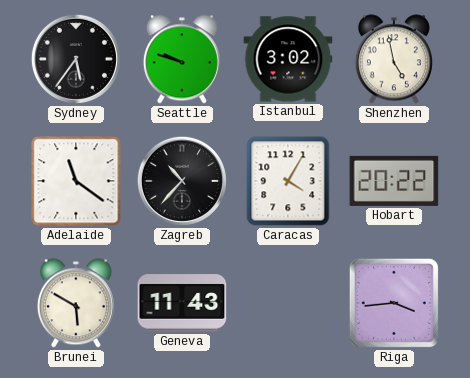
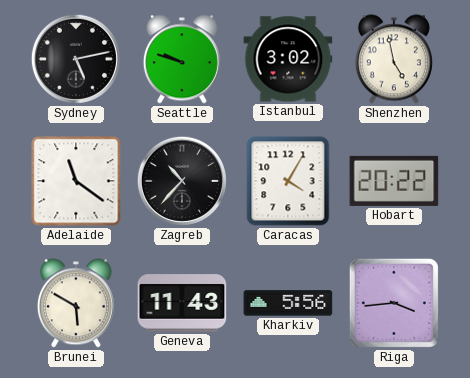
Sydney: 5:36 -> 5:13
Kharkiv: none -> 5:56
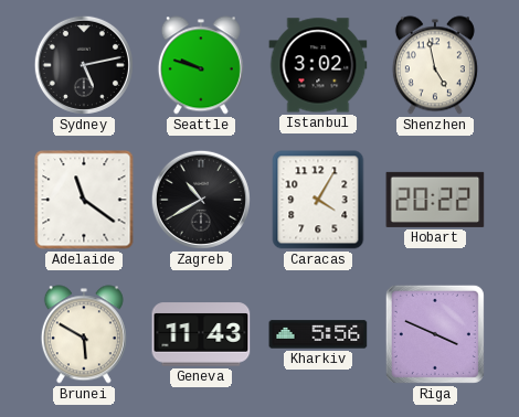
Zagreb: 10:37 -> 10:40
Riga: 3:44 -> 3:49
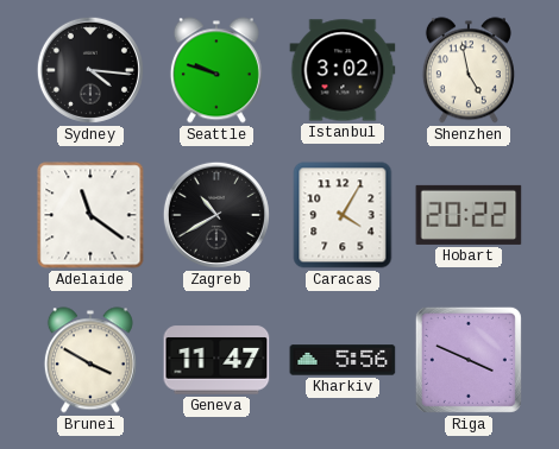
Sydney: 5:13 -> 4:16
Brunei: 5:50 -> 3:50
Geneva: 11:43 -> 11:47
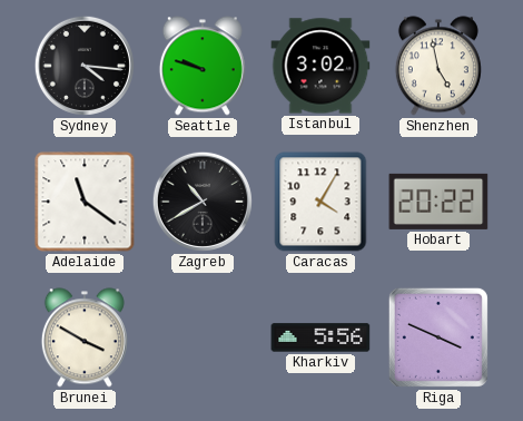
Geneva: 11:47 -> none
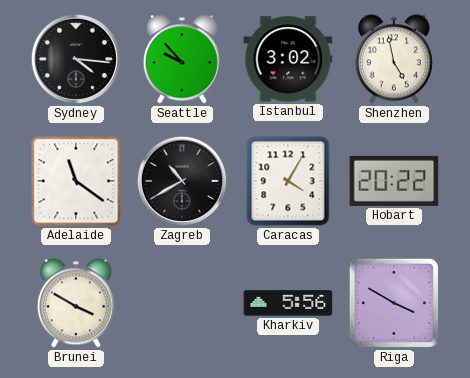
Seattle: 9:48 -> 9:53
Riga: 3:49 -> 3:50
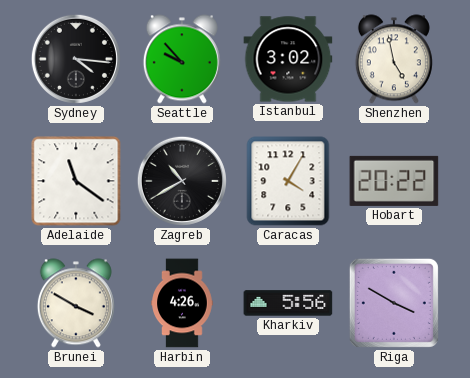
Harbin: none -> 4:26
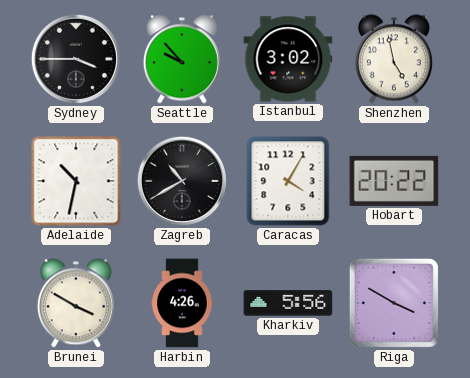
Sydney: 4:16 -> 3:45
Adelaide: 11:21 -> 10:32
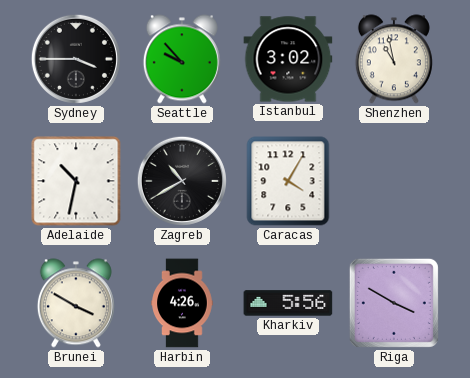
Shenzhen: 4:58 -> 10:58
Hobart: 20:22 -> none
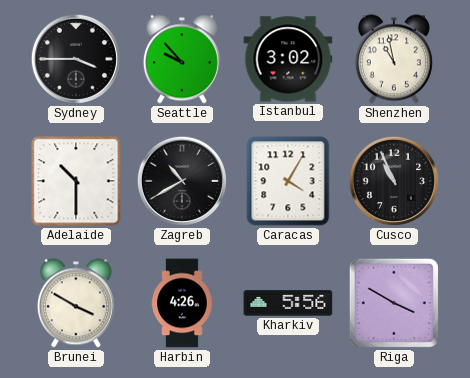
Adelaide: 10:32 -> 10:30
Cusco: none -> 10:56
